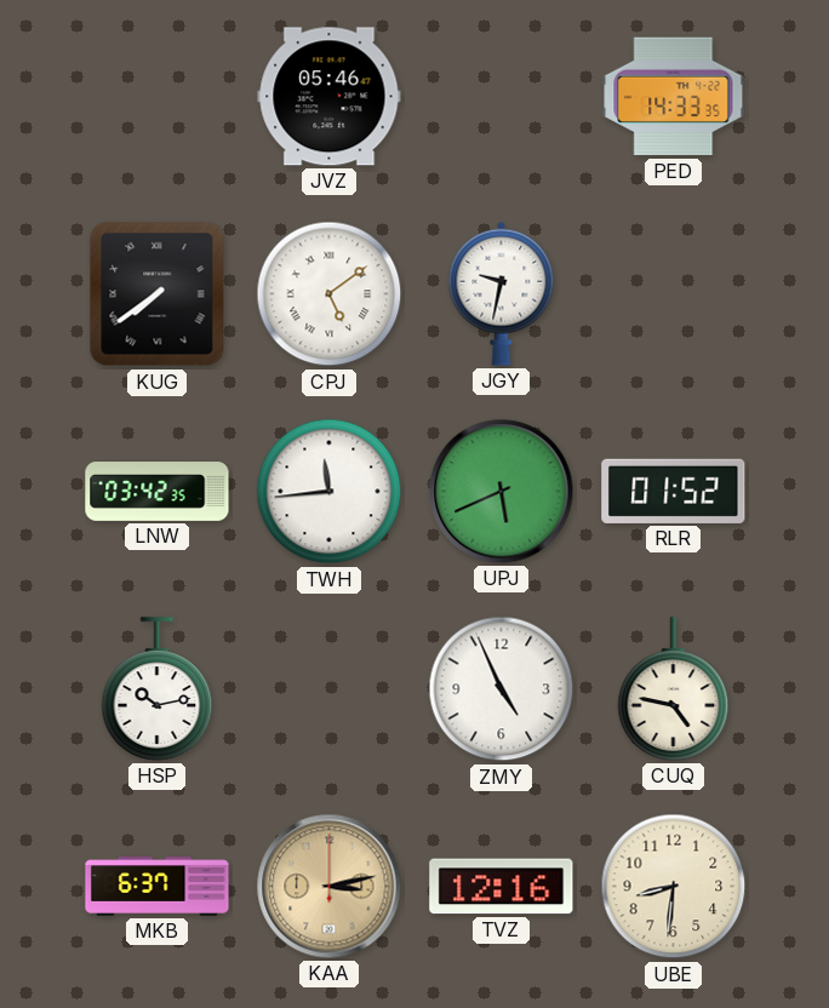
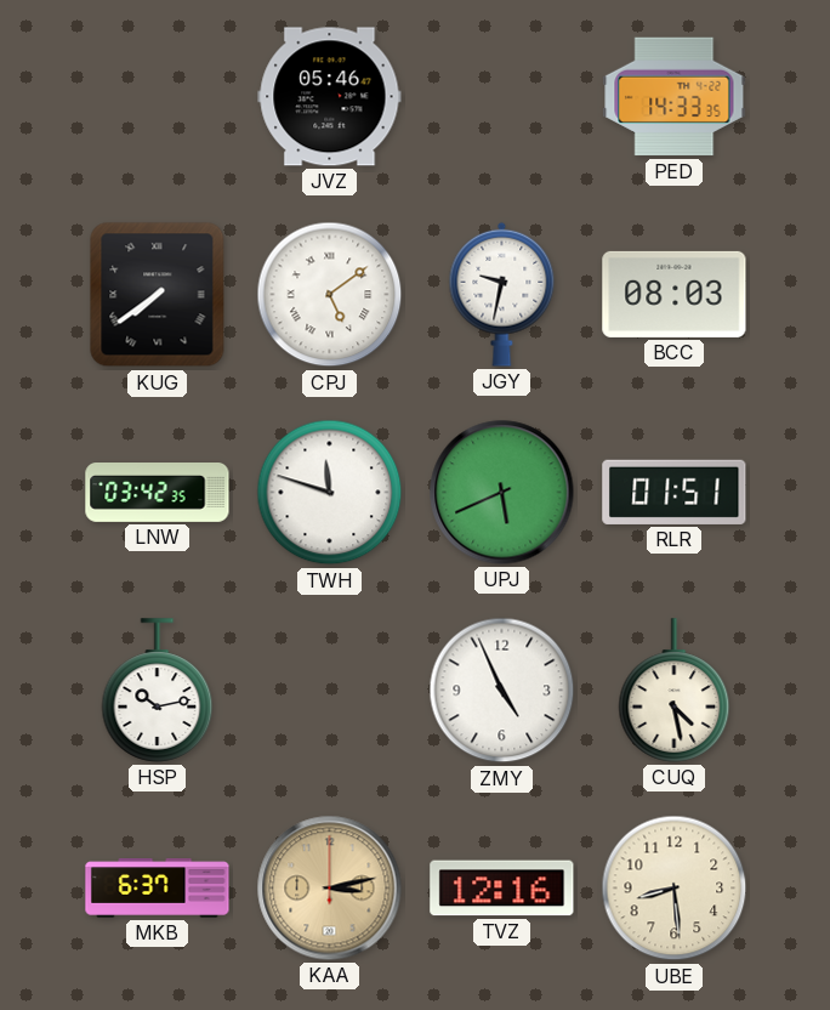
BCC: none -> 08:03
TWH: 11:44 -> 11:48
RLR: 01:52 -> 01:51
CUQ: 4:47 -> 4:28
UBE: 8:31 -> 8:29
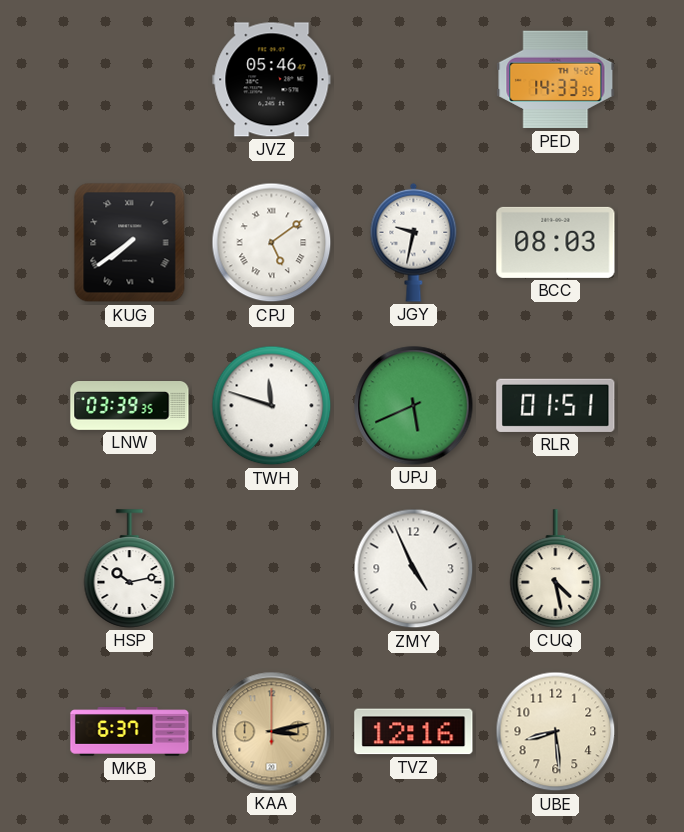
LNW: 03:42 -> 03:39
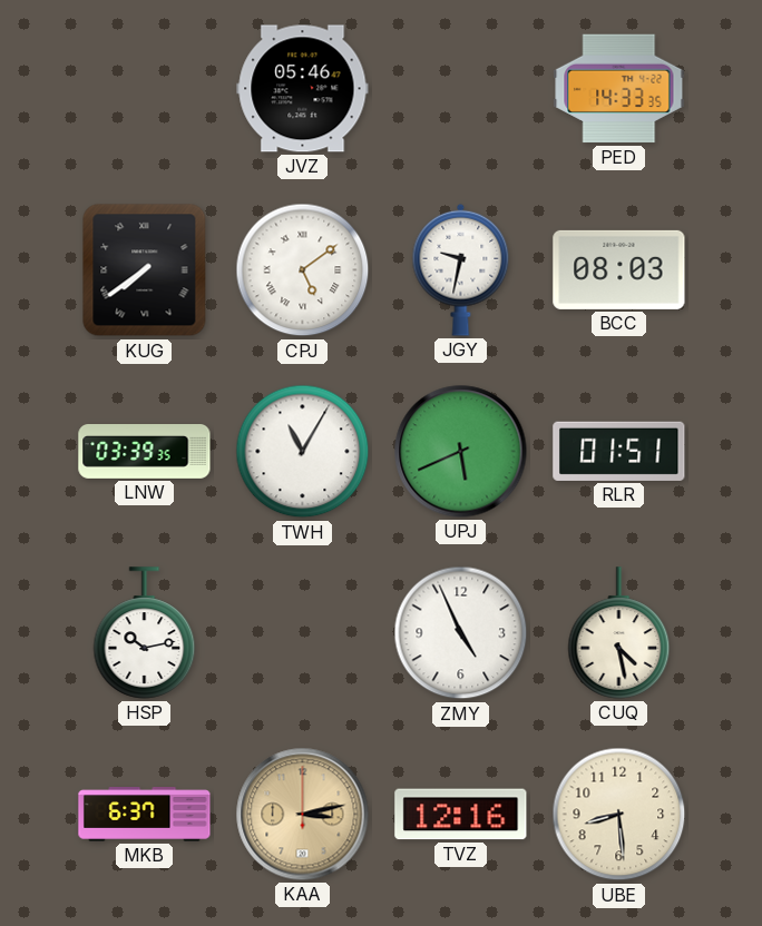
TWH: 11:48 -> 11:05
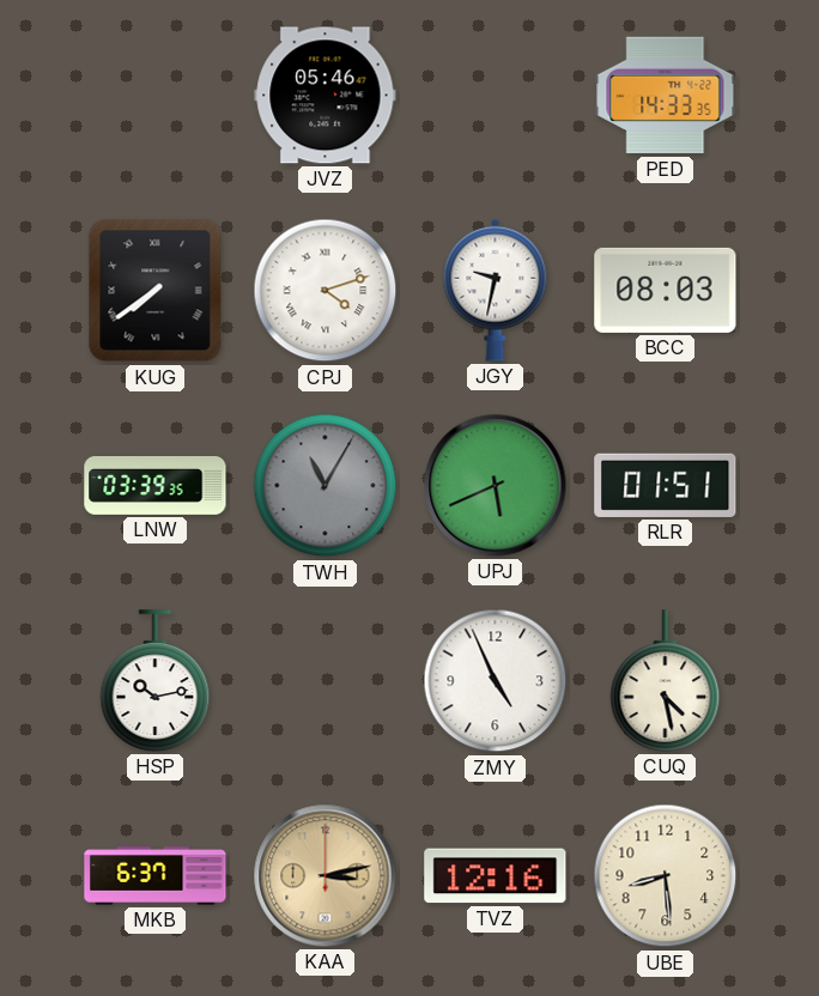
CPJ: 5:09 -> 4:12
TWH dial: white -> grey
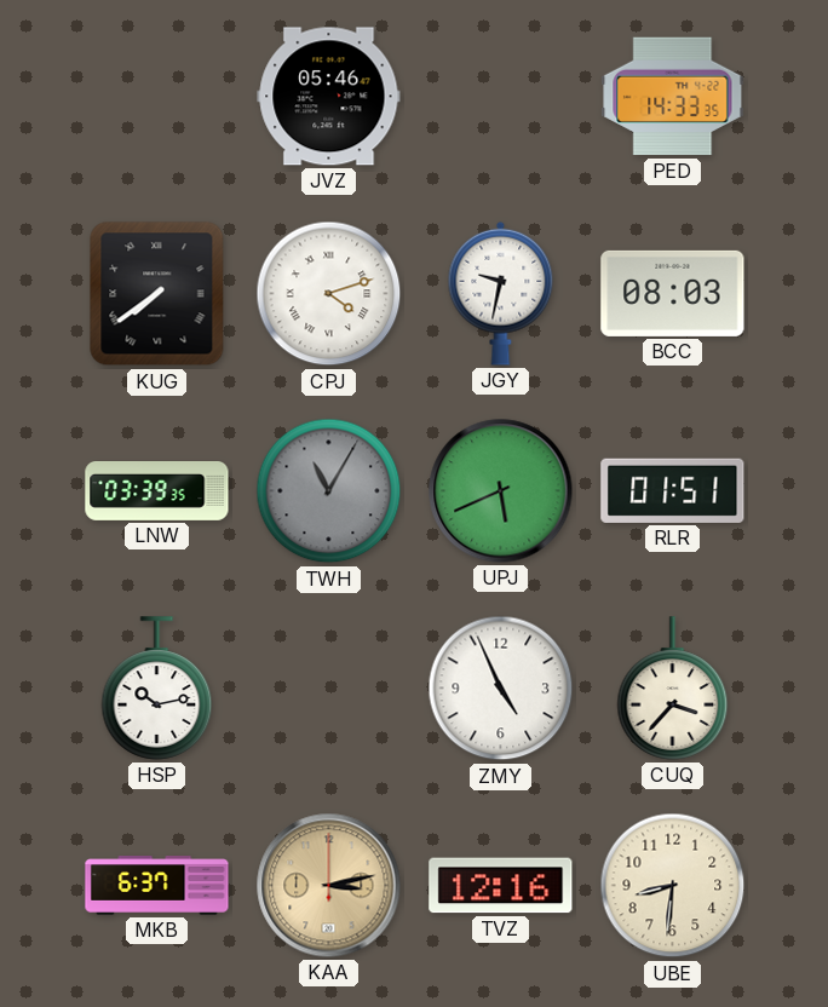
CUQ: 4:28 -> 3:37
UBE: 8:29 -> 8:31
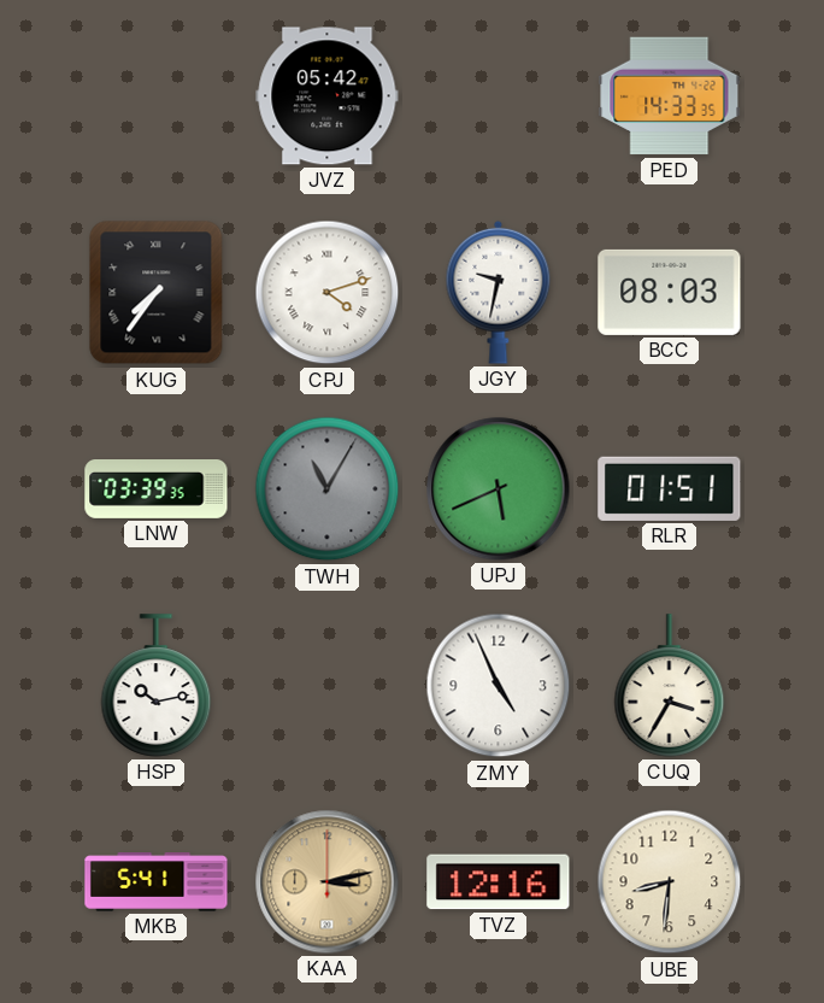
JVZ: 05:46 -> 05:42
KUG: 7:39 -> 7:36
CUQ: 3:37 -> 3:35
MKB: 6:37 -> 5:41
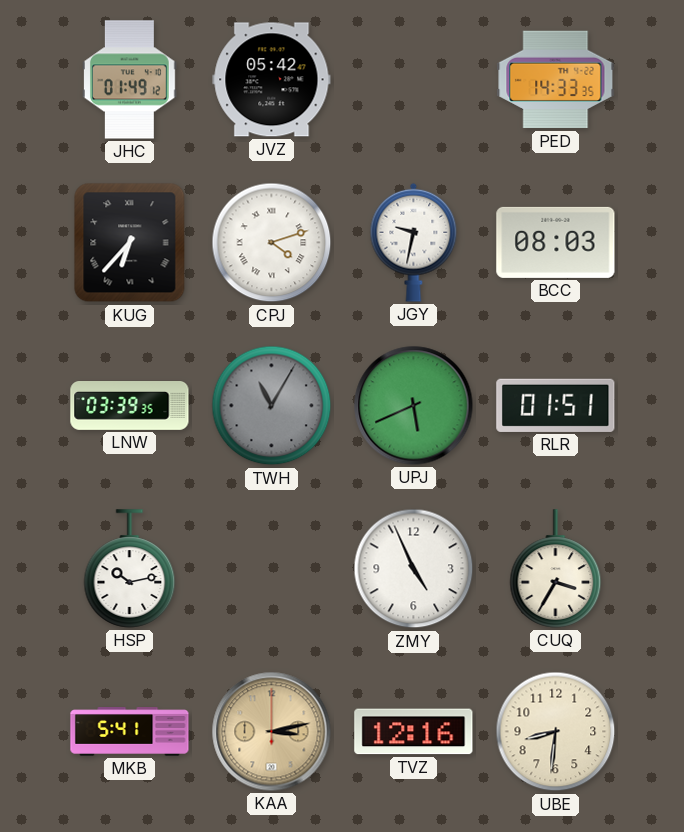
JHC: none -> 01:49
KUG: 7:36 -> 6:37
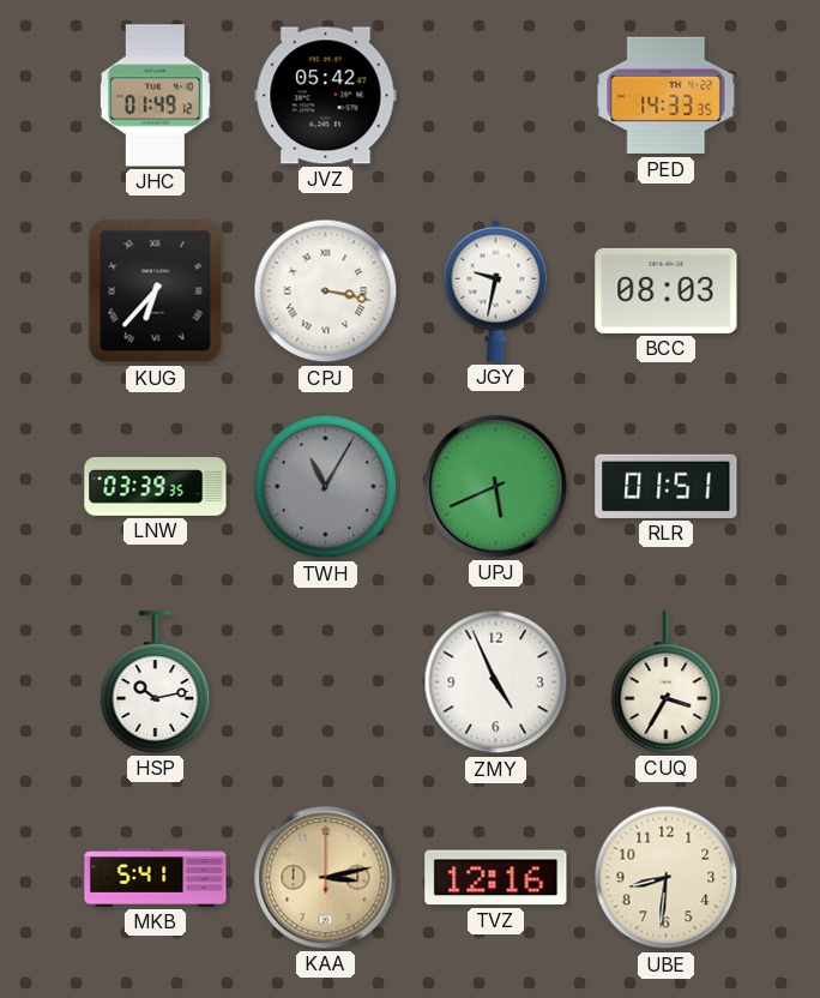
CPJ: 4:12 -> 3:17
